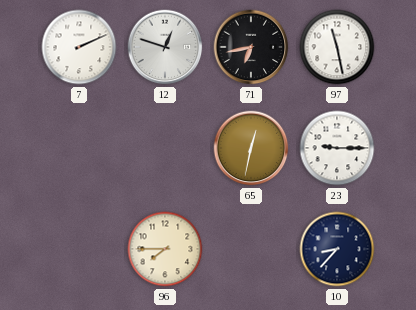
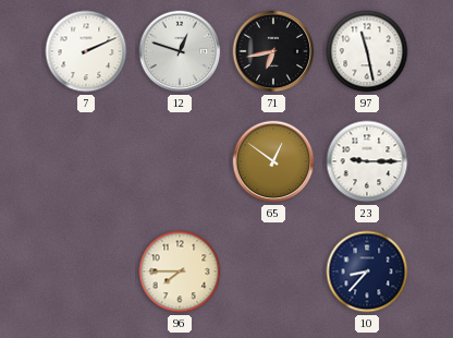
65: 12:32 -> 12:51
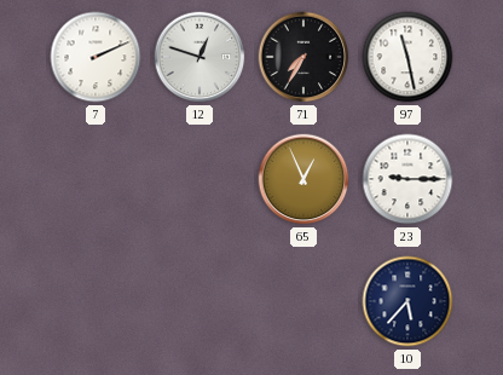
71: 6:43 -> 7:35
65: 12:51 -> 12:56
96: 7:45 -> none
10: 8:37 -> 5:37
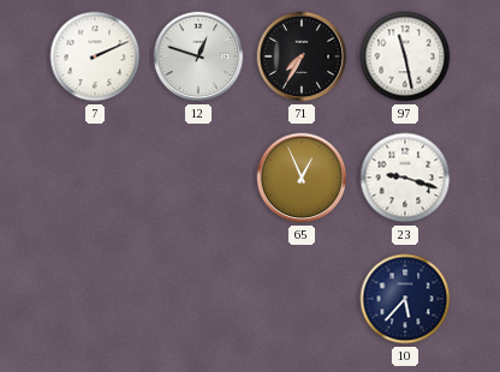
23: 9:15 -> 9:18
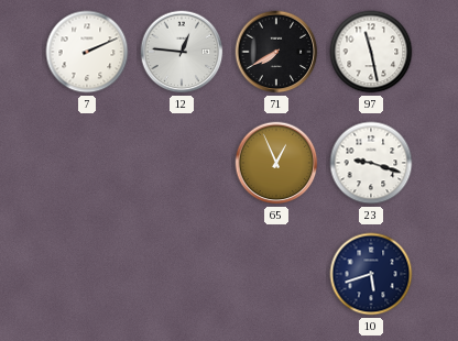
12: 12:48 -> 12:46
71: 7:35 -> 7:40
10: 5:37 -> 5:42
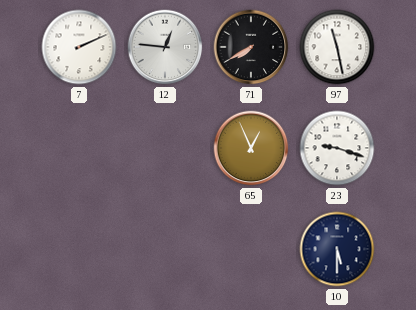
10: 5:42 -> 5:30
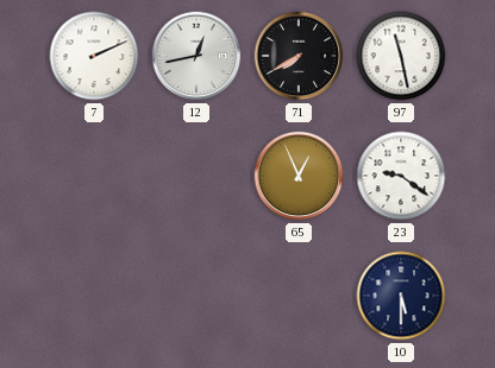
12: 12:46 -> 12:43
23: 9:18 -> 9:21
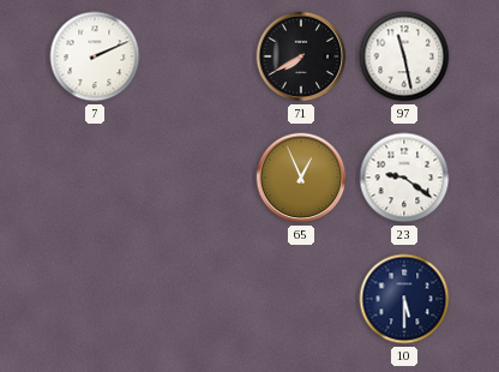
12: 12:43 -> none
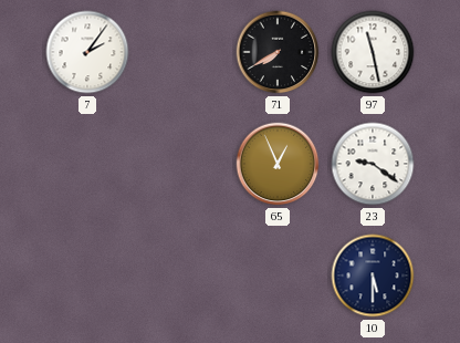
7: 2:11 -> 2:06
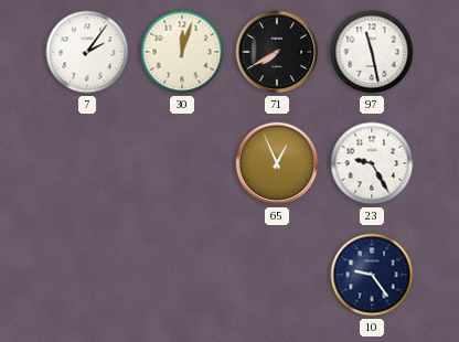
30: none -> 12:03
23: 9:21 -> 9:25
10: 5:30 -> 9:24
